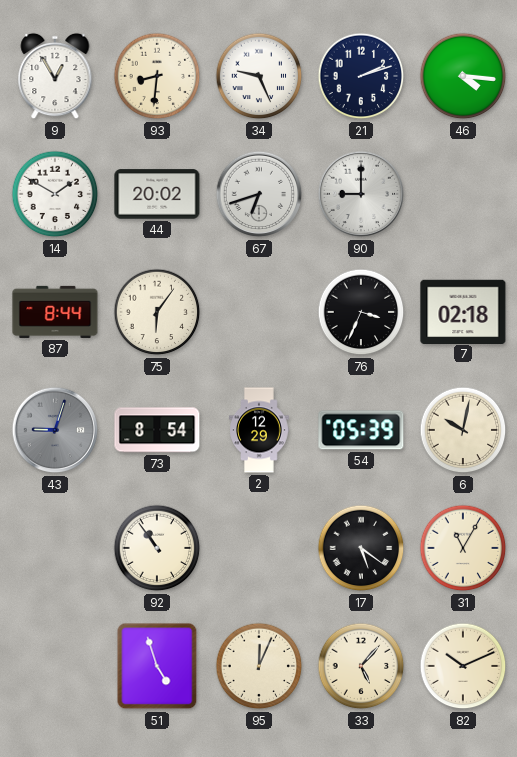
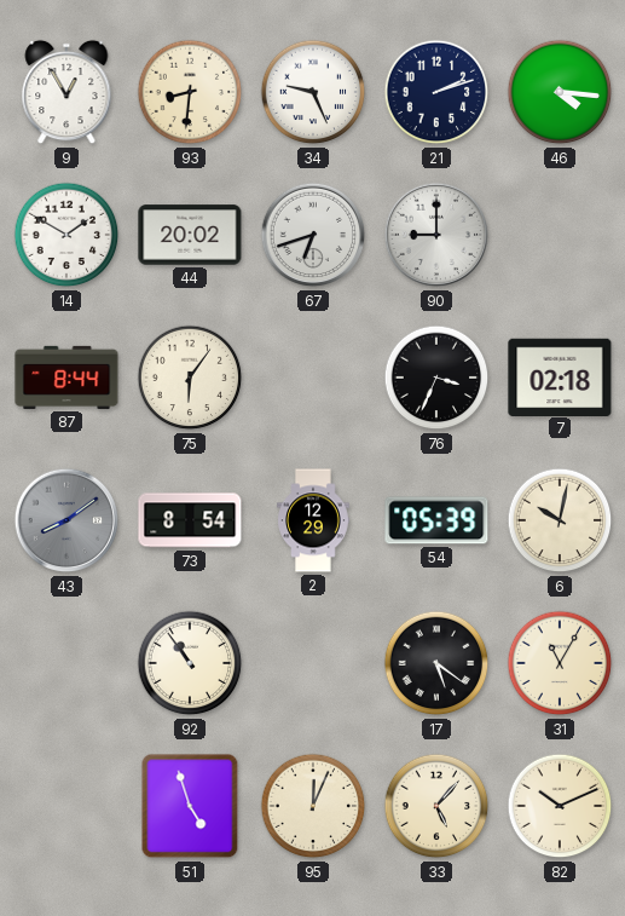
43: 9:03 -> 8:09
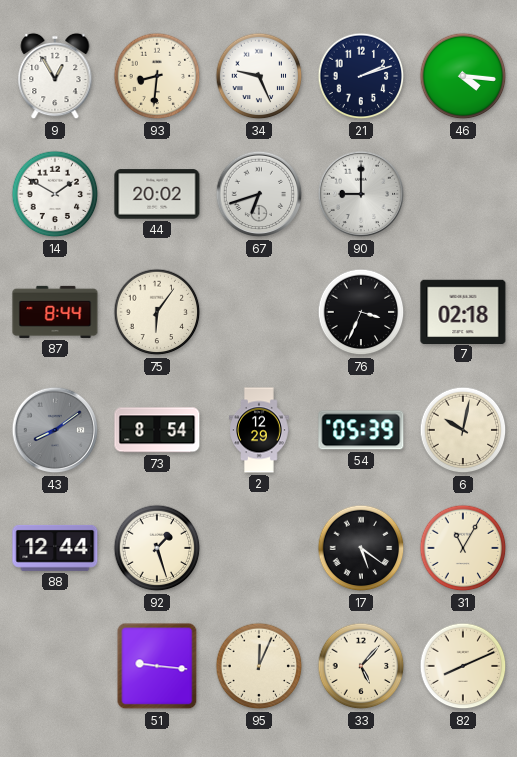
88: none -> 12:44
92: 10:54 -> 1:27
51: 4:57 -> 9:16
82: 10:11 -> 8:11
